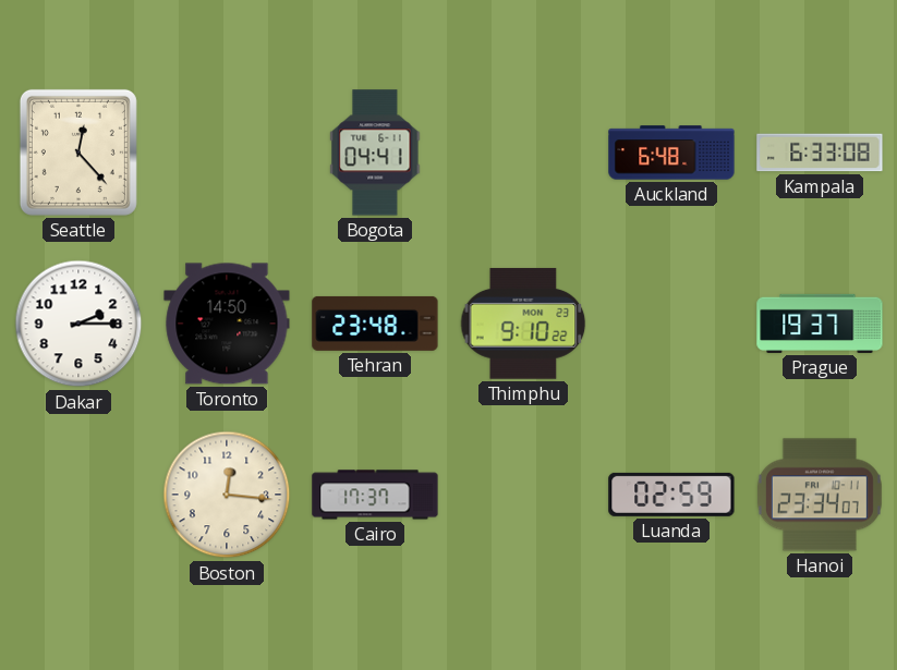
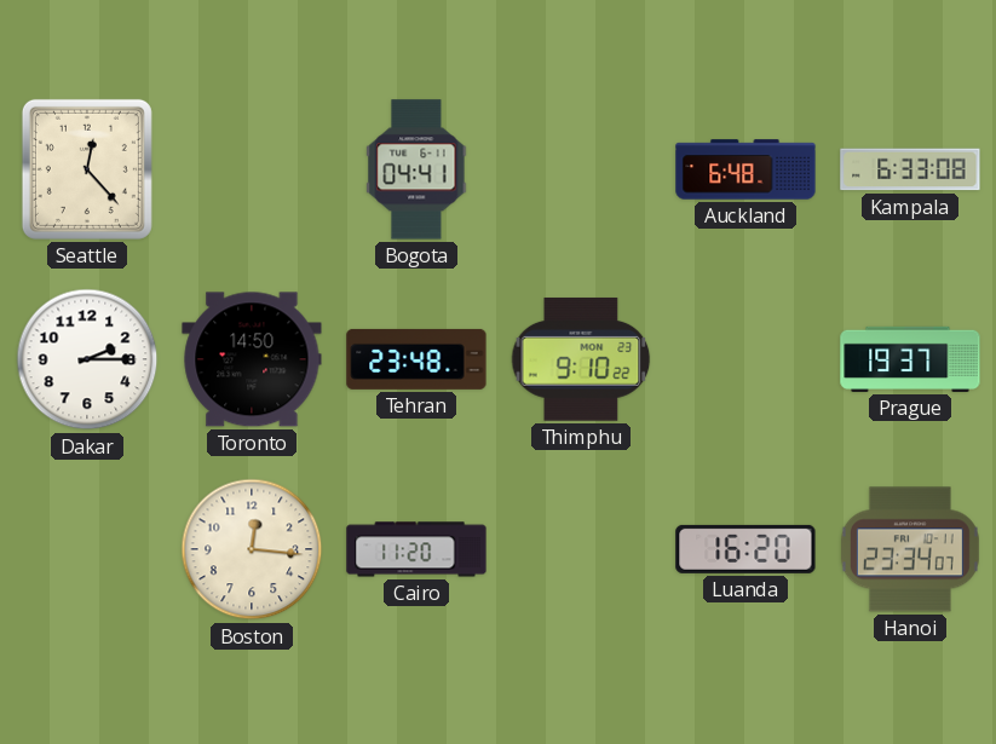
Cairo: 17:37 -> 11:20
Luanda: 02:59 -> 16:20
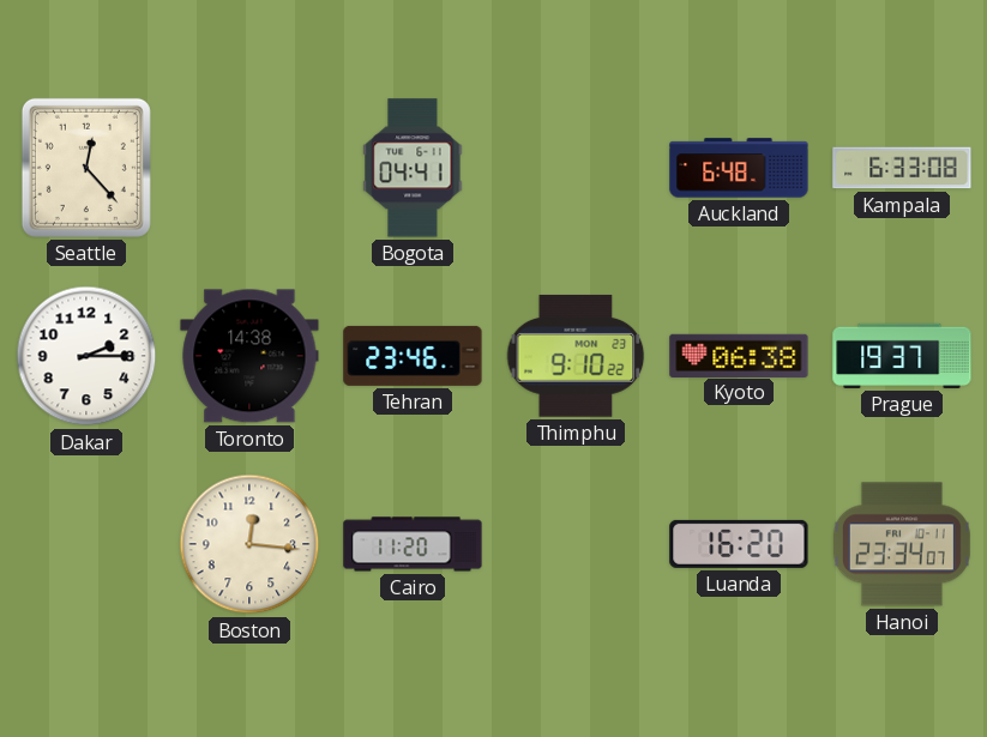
Toronto: 14:50 -> 14:38
Tehran: 23:48 -> 23:46
Kyoto: none -> 06:38
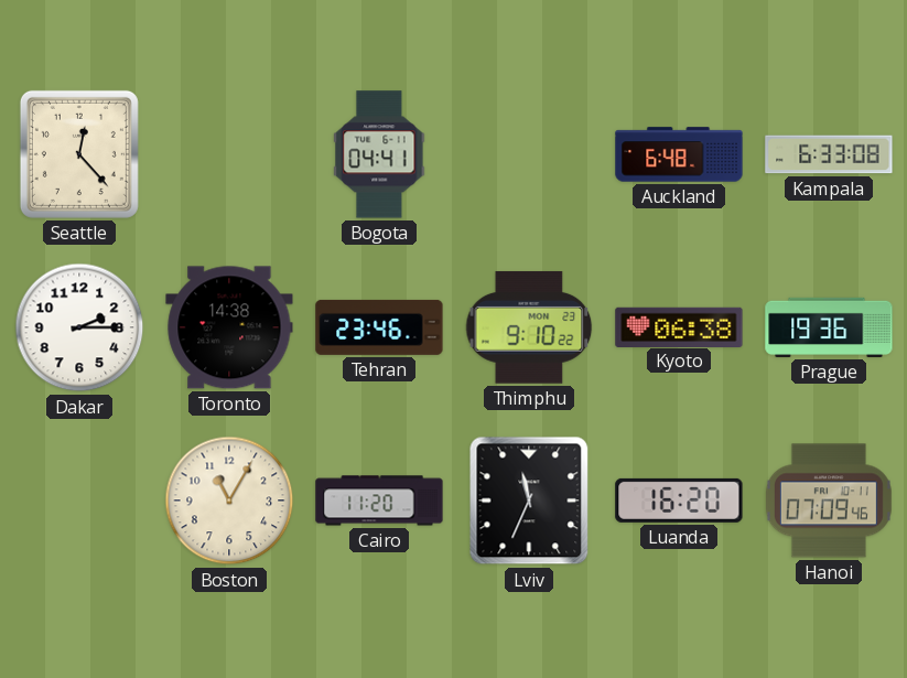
Prague: 19:37 -> 19:36
Boston: 12:16 -> 11:05
Lviv: none -> 11:34
Hanoi: 23:34 -> 07:09
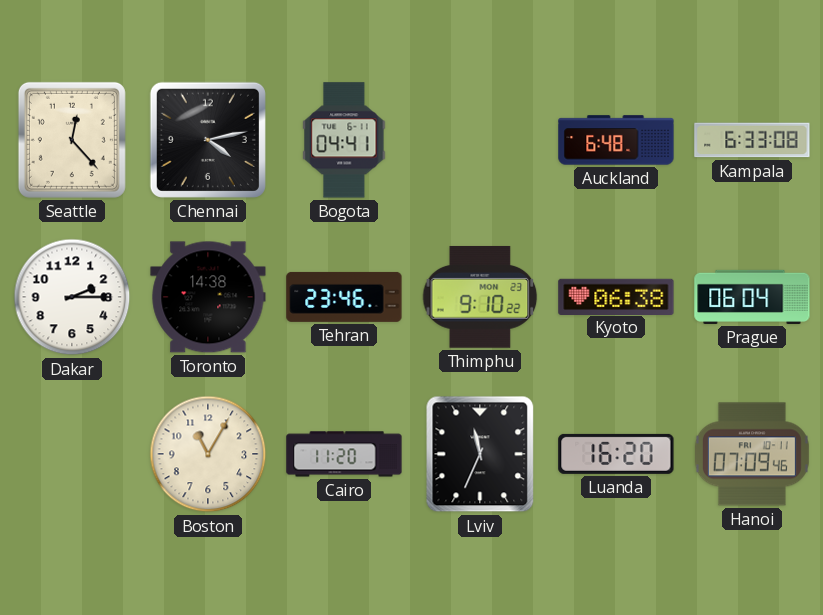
Chennai: none -> 4:13
Prague: 19:36 -> 06:04
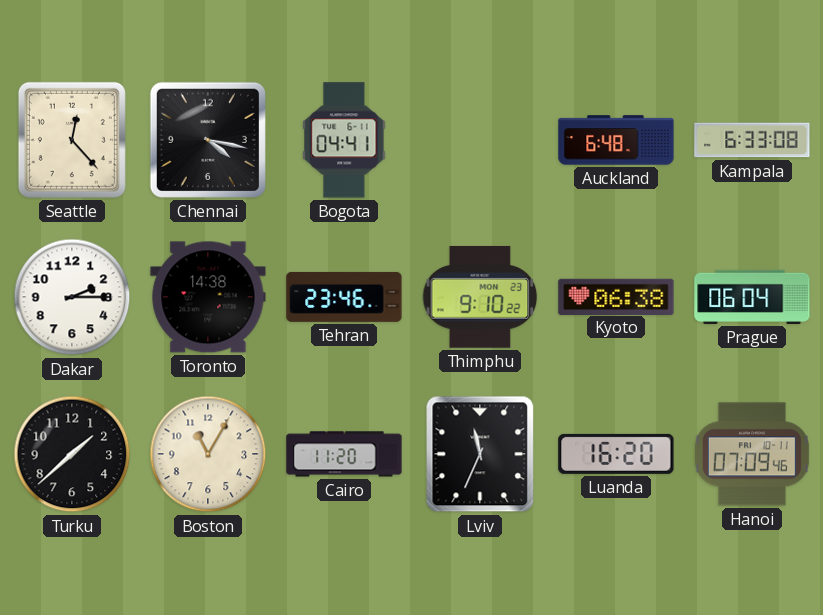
Chennai: 4:13 -> 4:17
Turku: none -> 1:38
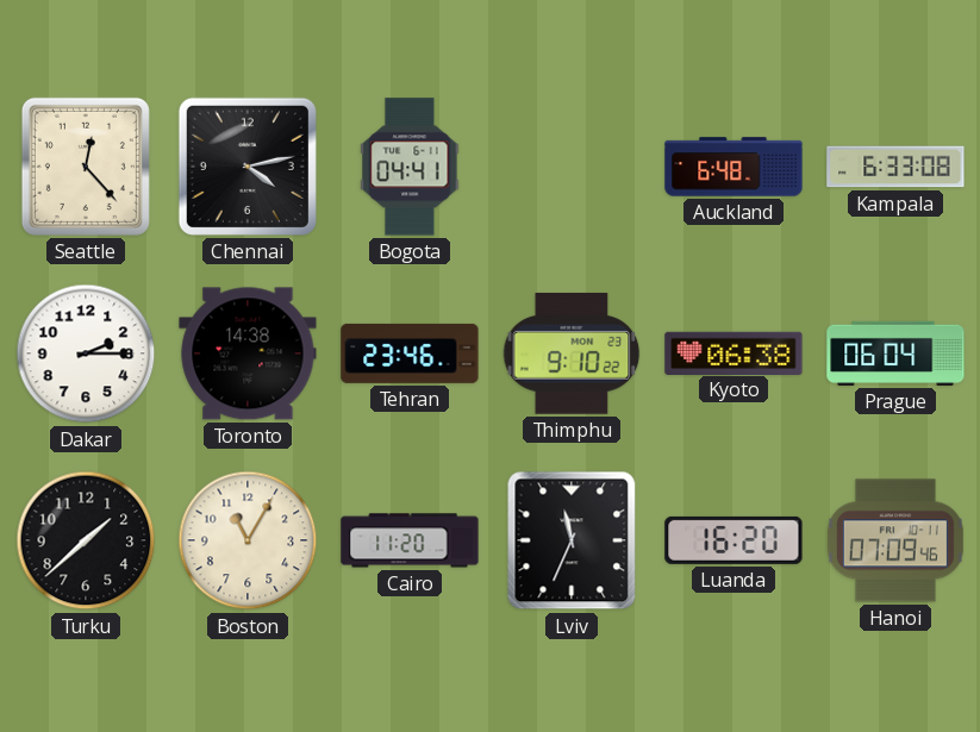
Chennai: 4:17 -> 4:13
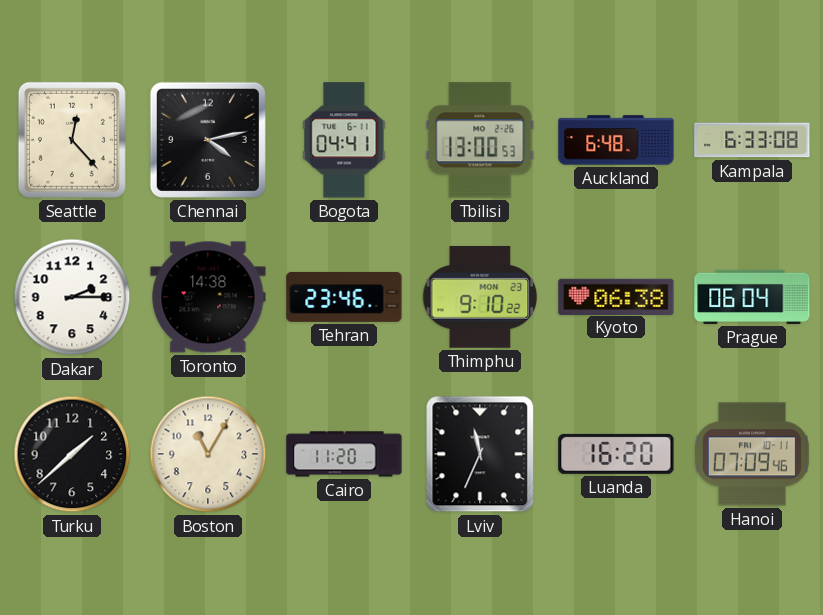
Tbilisi: none -> 13:00
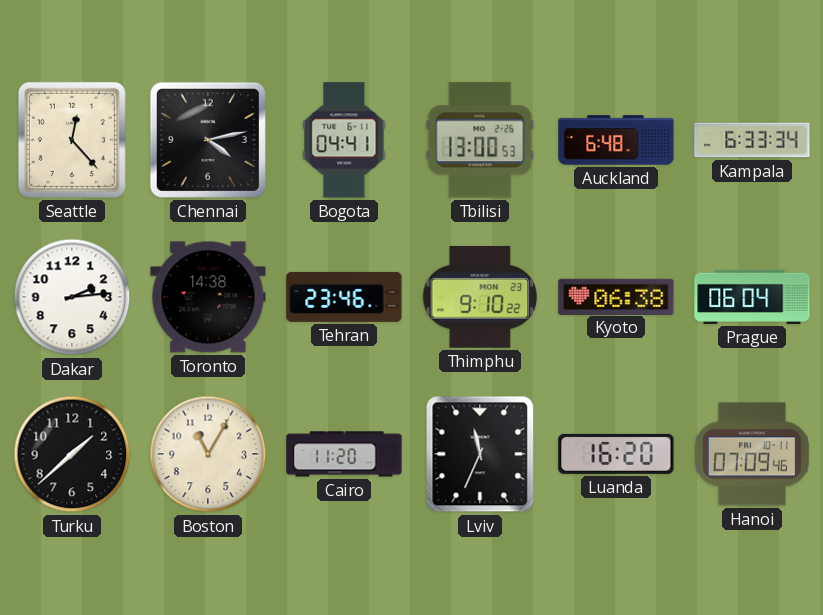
Kampala: 6:33:08 -> 6:33:34
Dakar: 2:15 -> 2:14
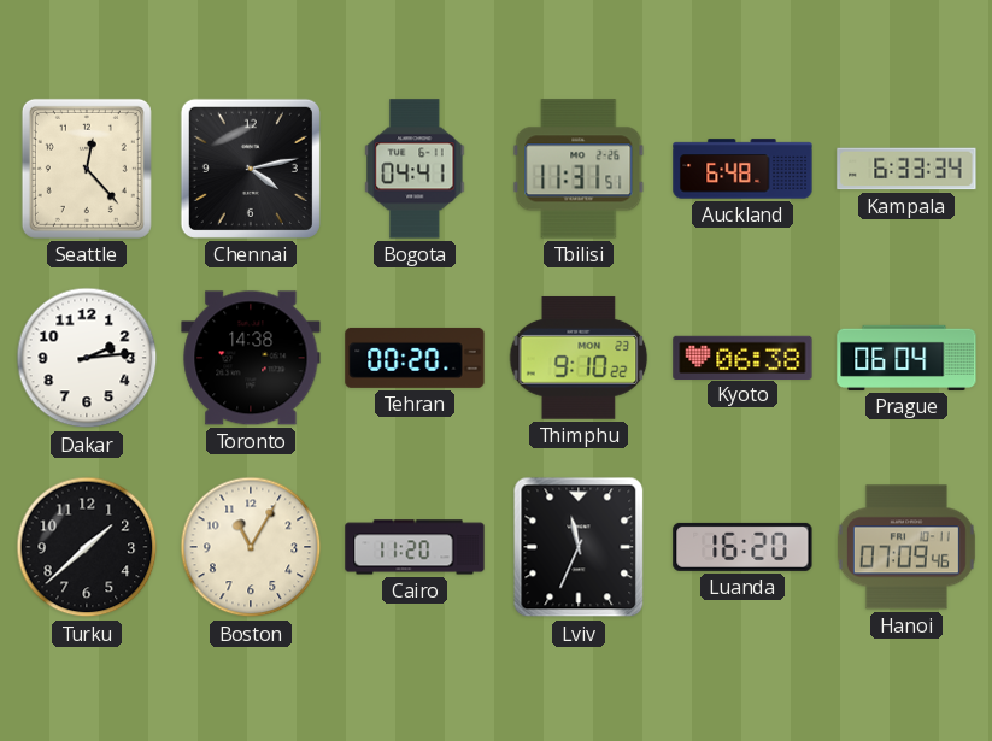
Tbilisi: 13:00 -> 11:31
Tehran: 23:46 -> 00:20
